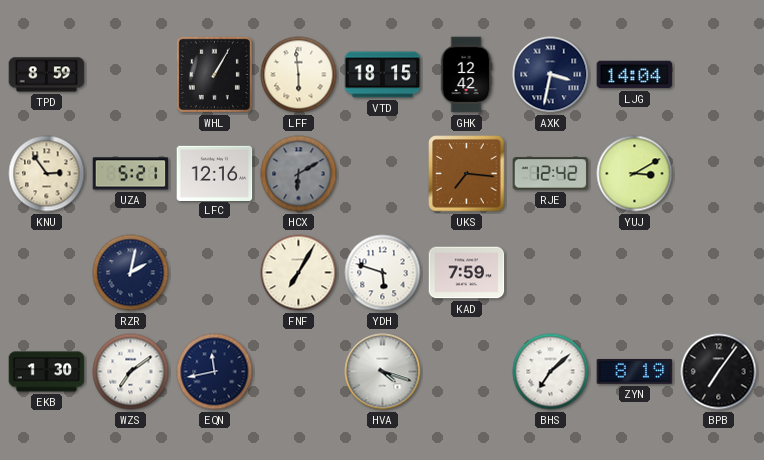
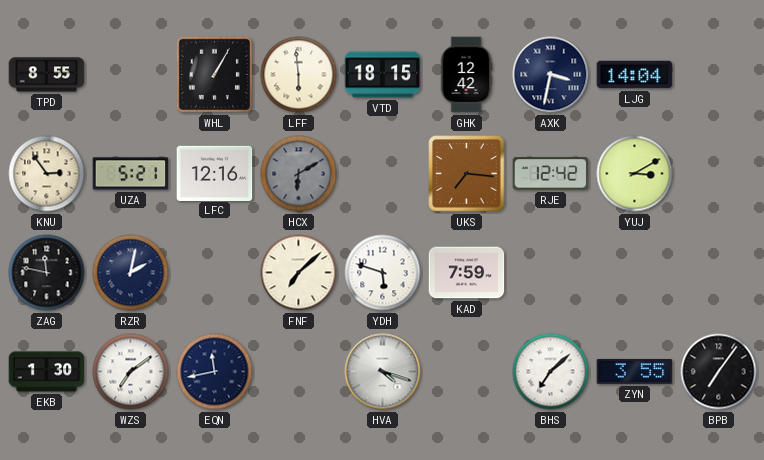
TPD: 8:59 -> 8:55
ZAG: none -> 11:47
FNF: 7:05 -> 7:08
ZYN: 8:19 -> 3:55
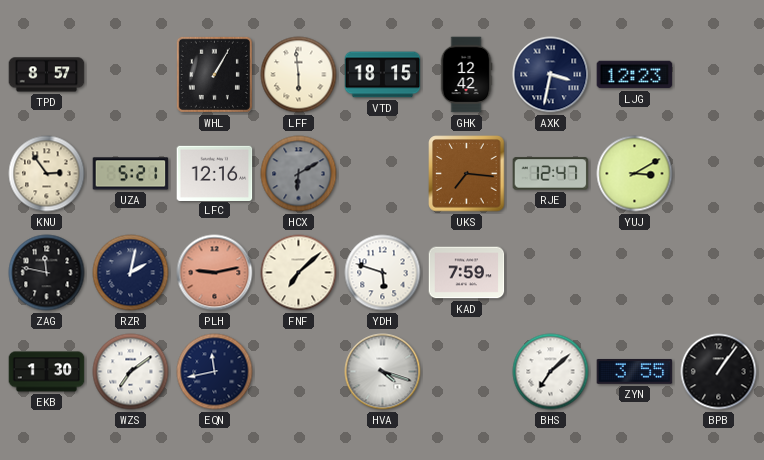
TPD: 8:55 -> 8:57
LJG: 14:04 -> 12:23
RJE: 12:42 -> 12:47
PLH: none -> 9:13
BPB: 7:06 -> 1:06
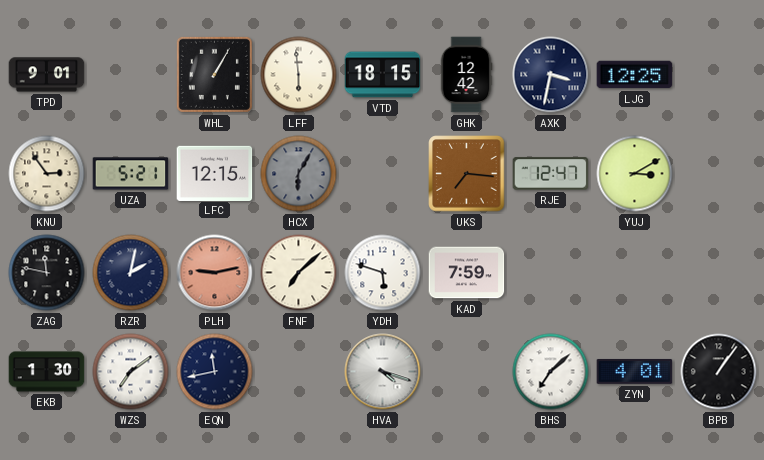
TPD: 8:57 -> 9:01
LJG: 12:23 -> 12:25
LFC: 12:16 -> 12:15
HCX: 6:10 -> 6:05
ZYN: 3:55 -> 4:01
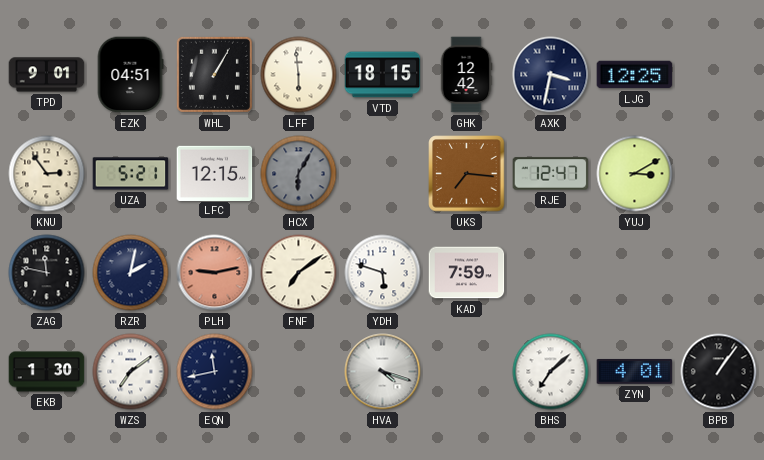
EZK: none -> 04:51
FNF: 7:08 -> 7:09
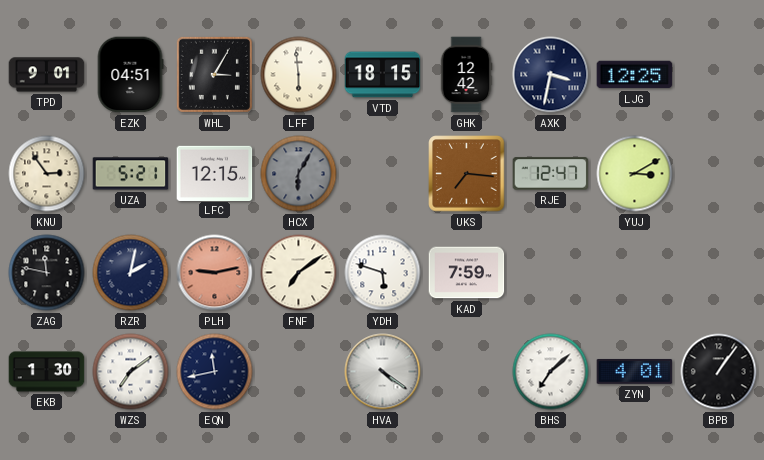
WHL: 1:05 -> 3:05
HVA: 4:18 -> 4:21
